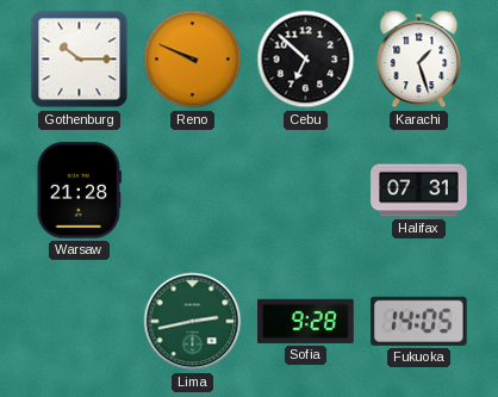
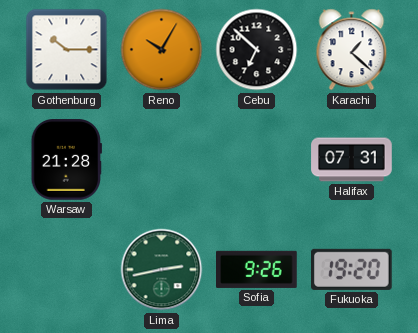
Reno: 9:49 -> 10:05
Karachi: 1:27 -> 1:22
Sofia: 9:28 -> 9:26
Fukuoka: 14:05 -> 19:20
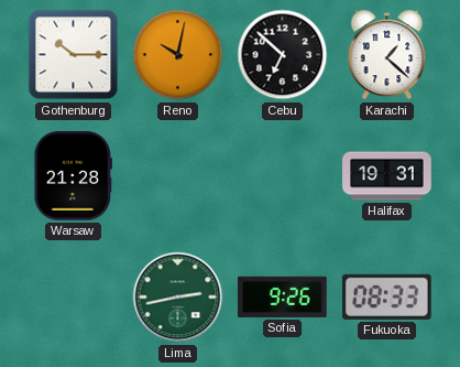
Reno: 10:05 -> 10:02
Halifax: 07:31 -> 19:31
Fukuoka: 19:20 -> 08:33
